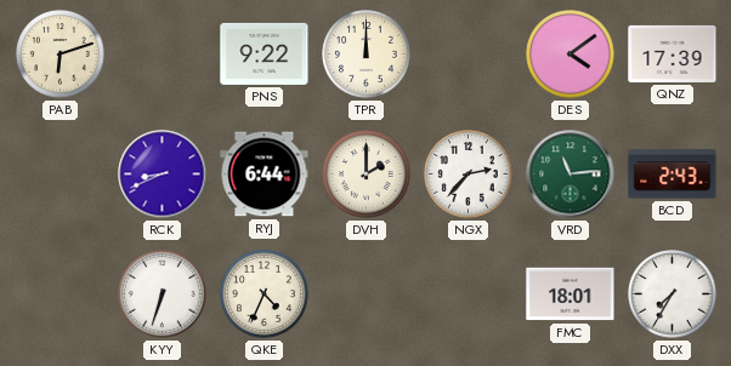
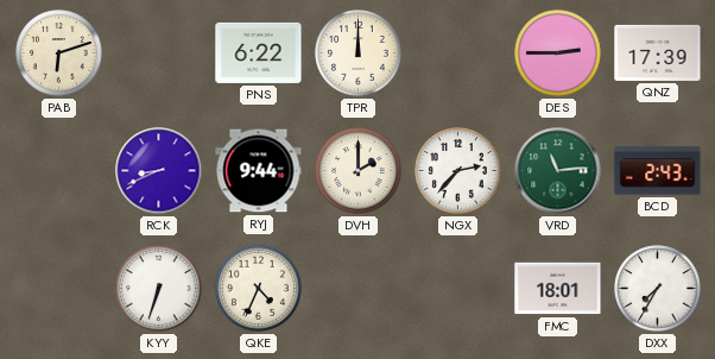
PNS: 9:22 -> 6:22
DES: 4:09 -> 2:45
RYJ: 6:44 -> 9:44
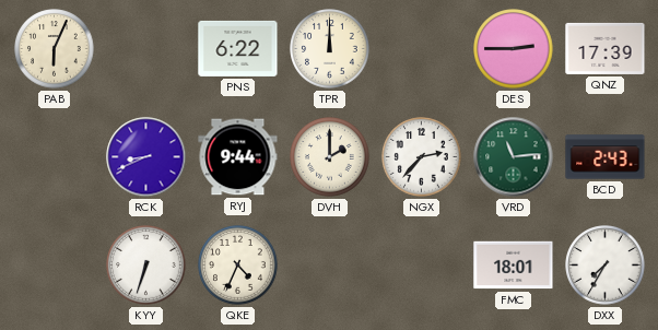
PAB: 6:12 -> 6:04
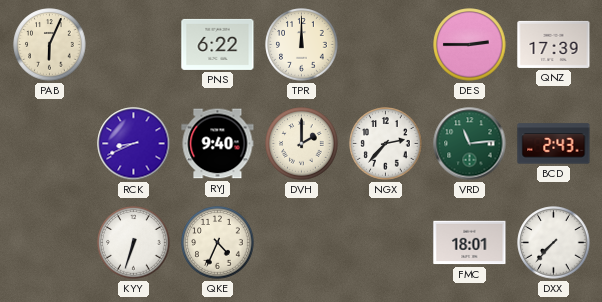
RYJ: 9:44 -> 9:40
DXX: 7:35 -> 7:37
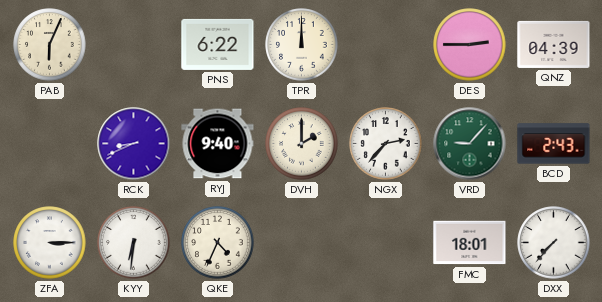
QNZ: 17:39 -> 04:39
VRD: 11:14 -> 9:07
ZFA: none -> 3:15
KYY: 6:33 -> 6:31
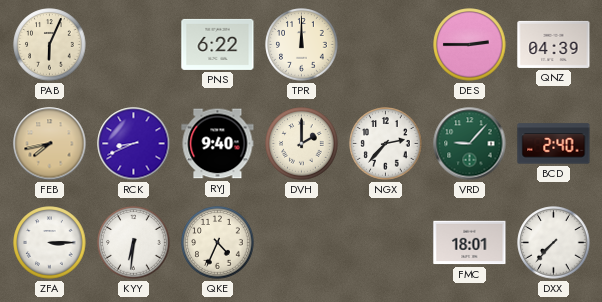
FEB: none -> 7:43
BCD: 2:43 -> 2:40
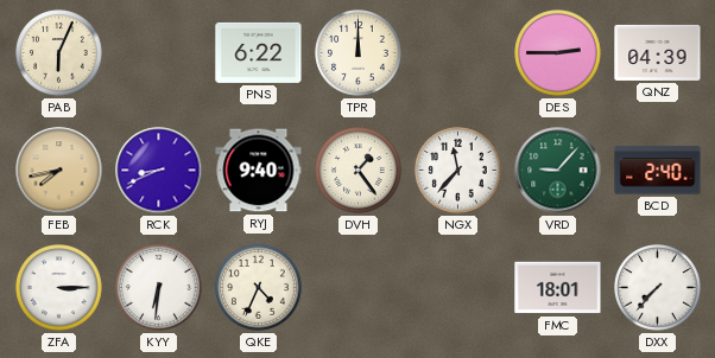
DVH: 2:00 -> 1:24
NGX: 2:37 -> 11:37
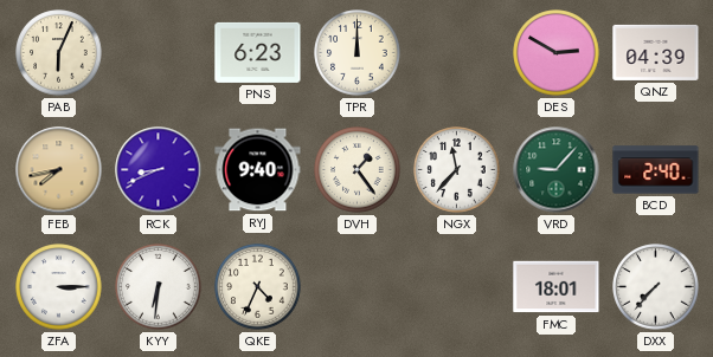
PNS: 6:22 -> 6:23
DES: 2:45 -> 2:50
